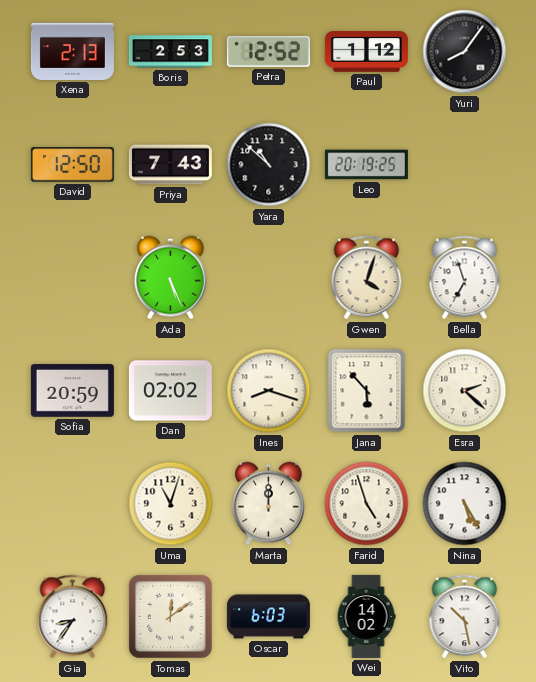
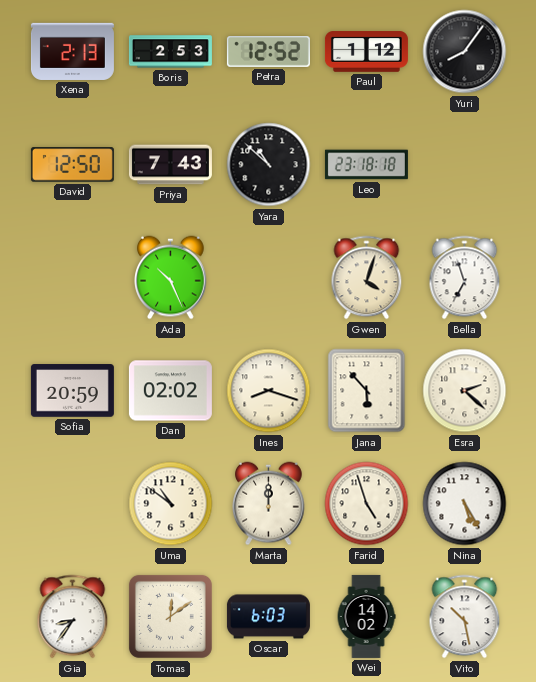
Leo: 20:19 -> 23:18
Ada: 5:26 -> 10:26
Uma: 11:03 -> 10:51
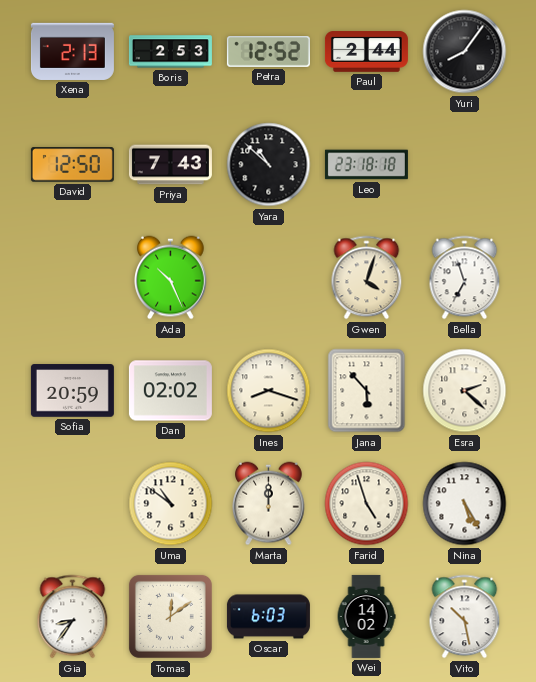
Paul: 1:12 -> 2:44
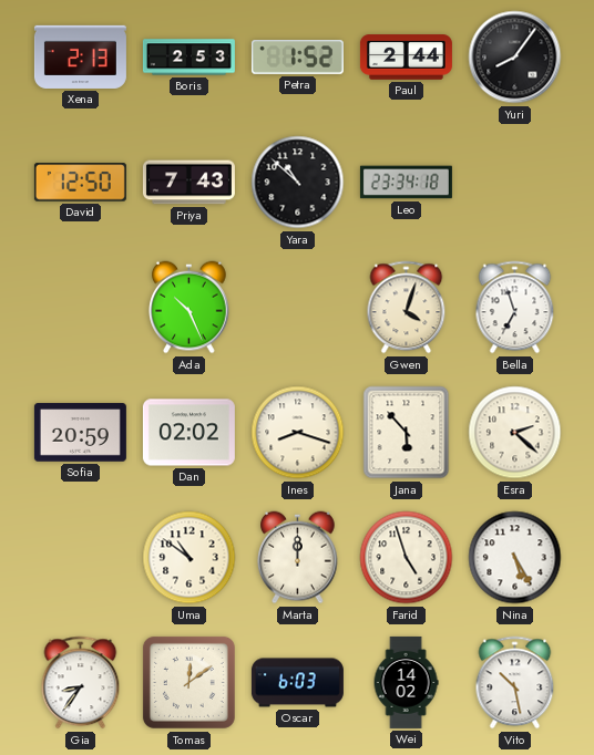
Petra: 12:52 -> 1:52
Leo: 23:18 -> 23:34
